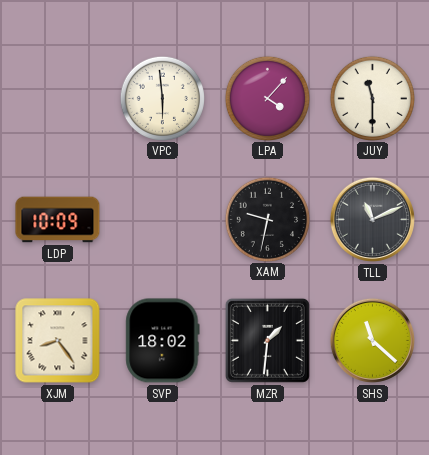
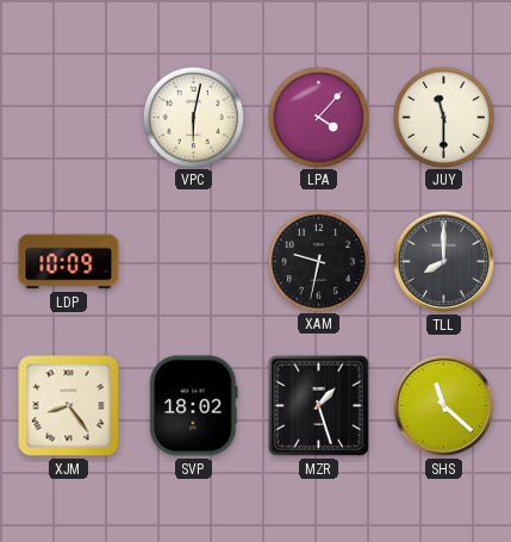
VPC: 5:59 -> 6:02
TLL: 11:11 -> 8:00
MZR: 1:31 -> 1:27
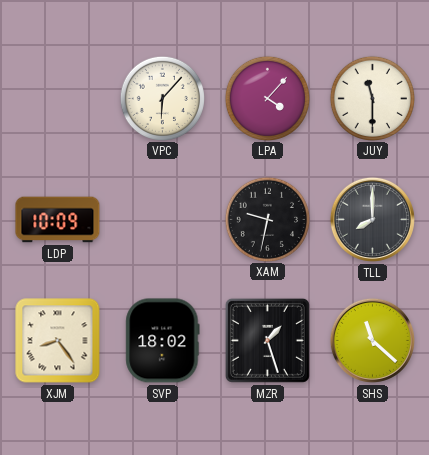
VPC: 6:02 -> 6:07
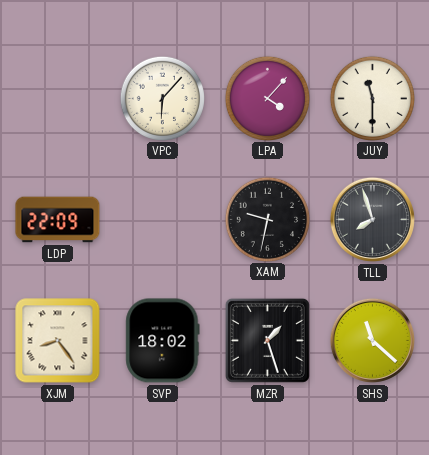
LDP: 10:09 -> 22:09
TLL: 8:00 -> 7:57
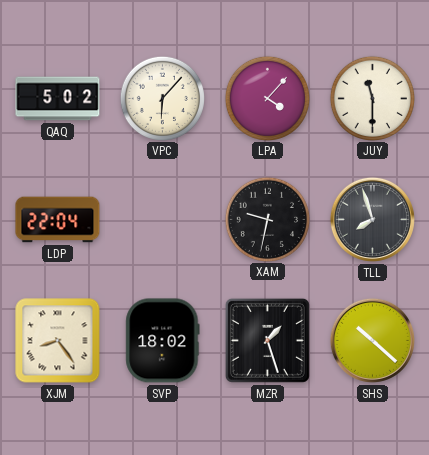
QAQ: none -> 5:02
LDP: 22:09 -> 22:04
SHS: 11:22 -> 10:22
